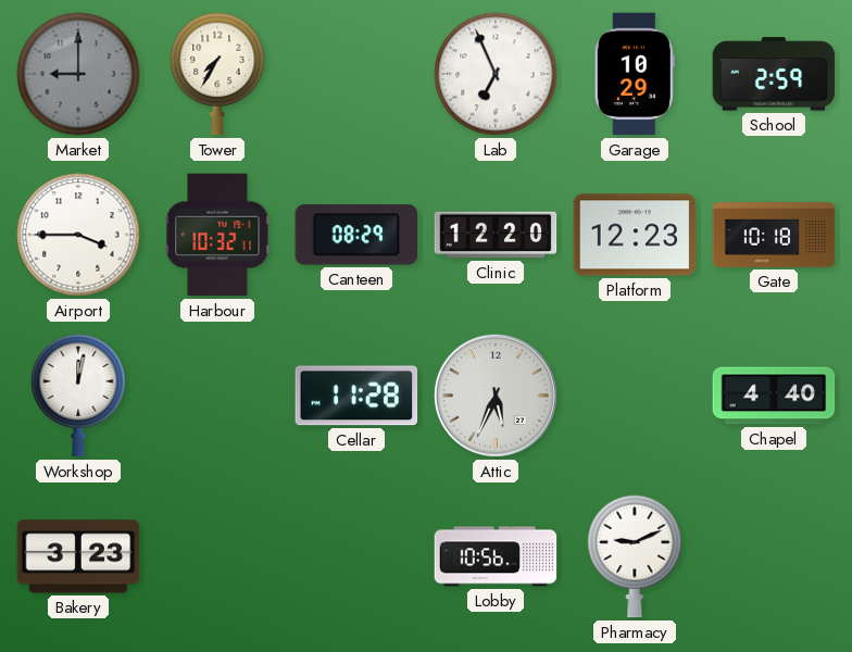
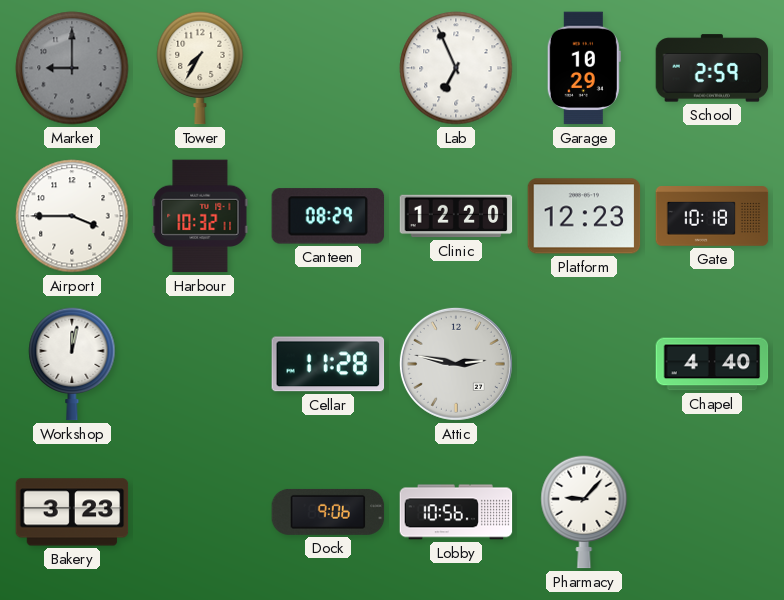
Attic: 5:34 -> 2:47
Dock: none -> 9:06
Pharmacy: 9:11 -> 9:07
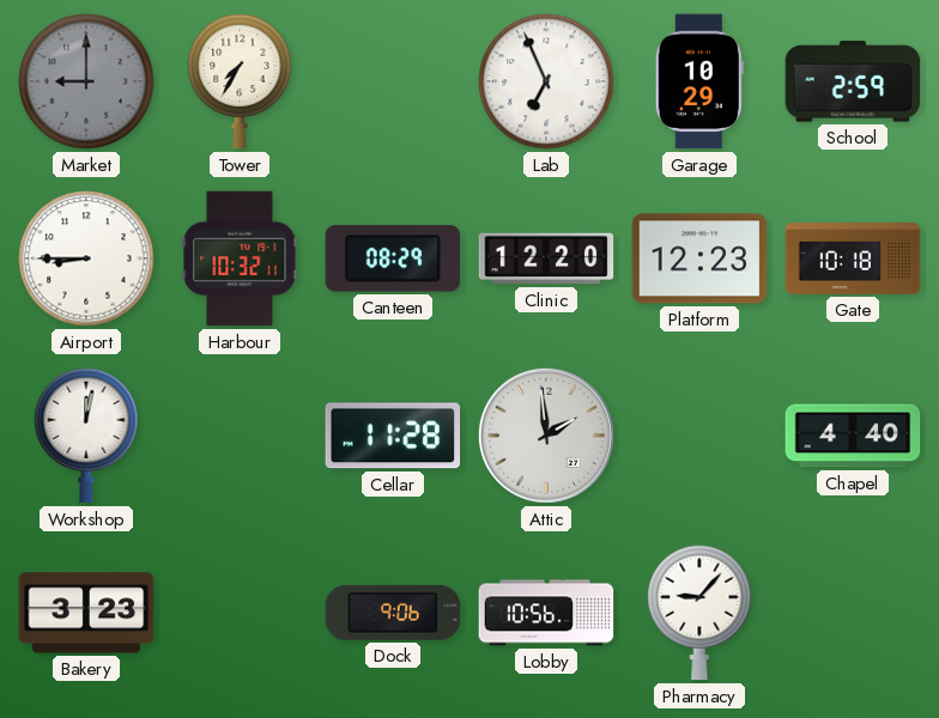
Airport: 3:45 -> 8:45
Attic: 2:47 -> 1:59
